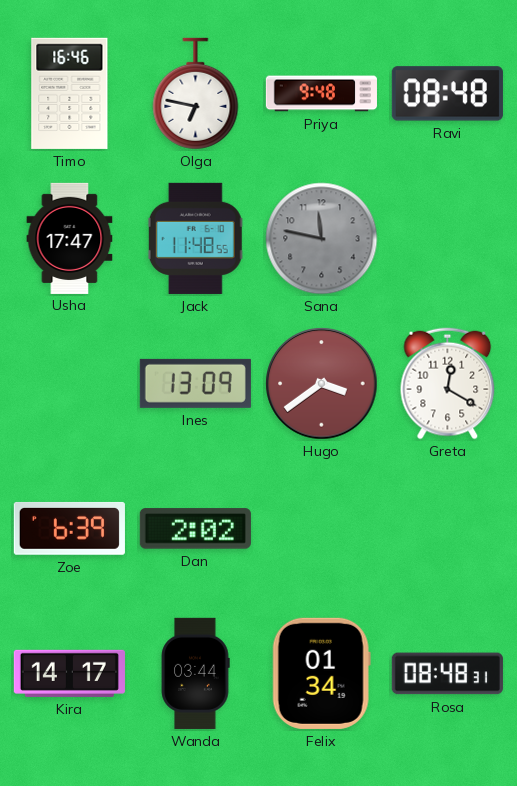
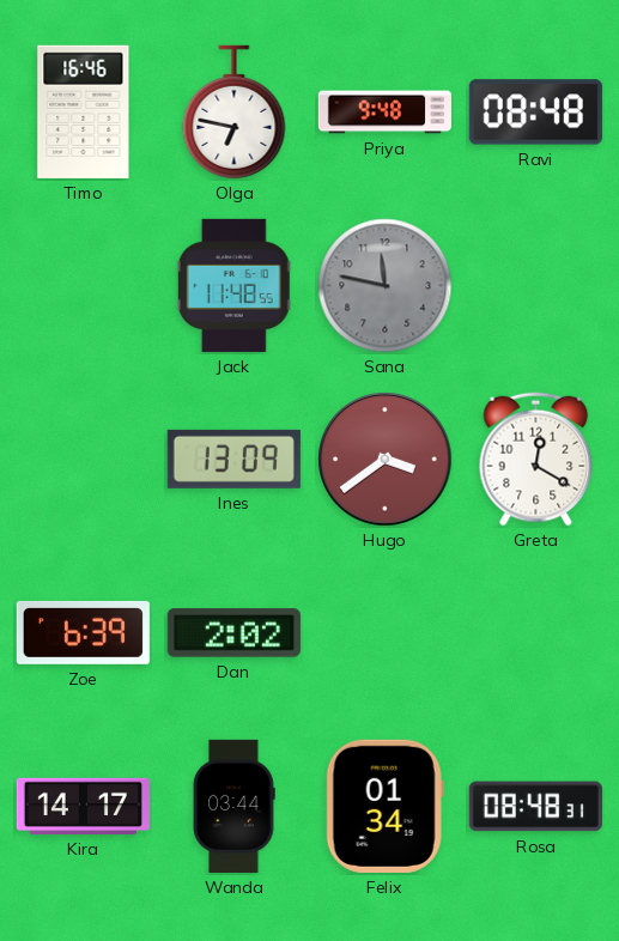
Usha: 17:47 -> none
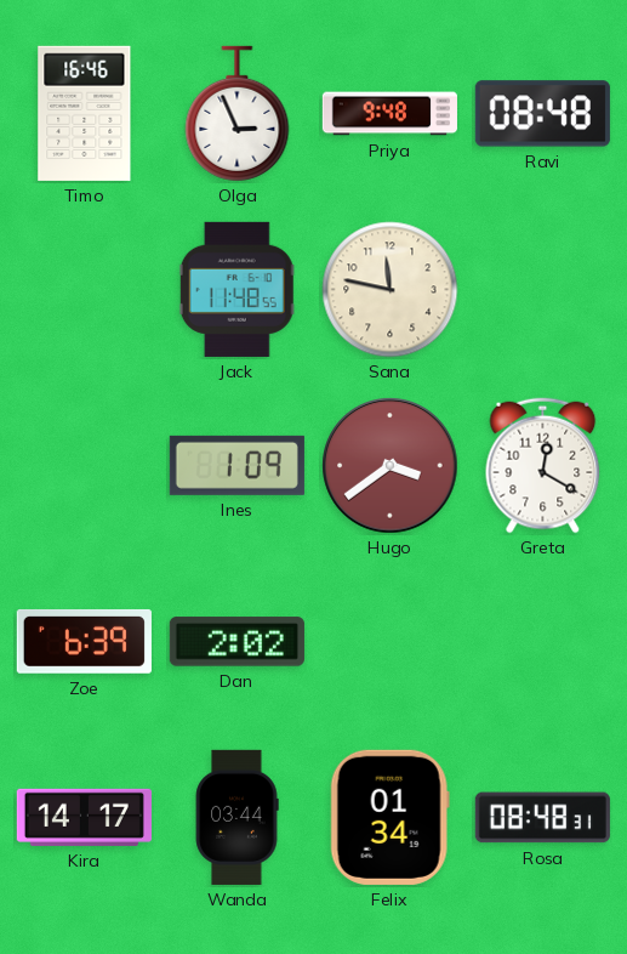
Olga: 6:47 -> 2:56
Sana dial: grey -> cream
Ines: 13:09 -> 1:09
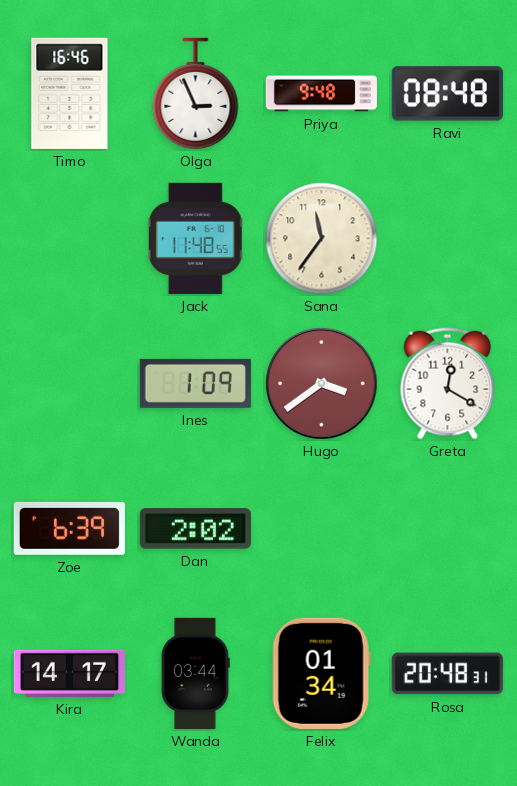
Sana: 11:47 -> 11:36
Rosa: 08:48 -> 20:48
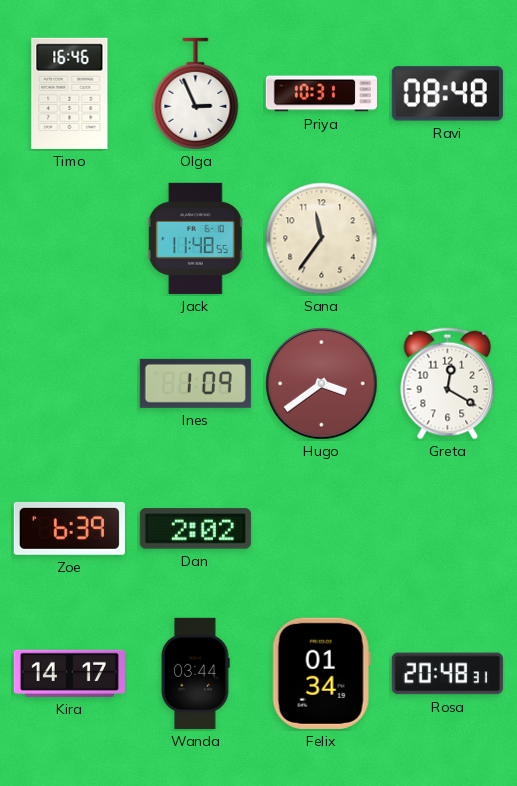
Priya: 9:48 -> 10:31
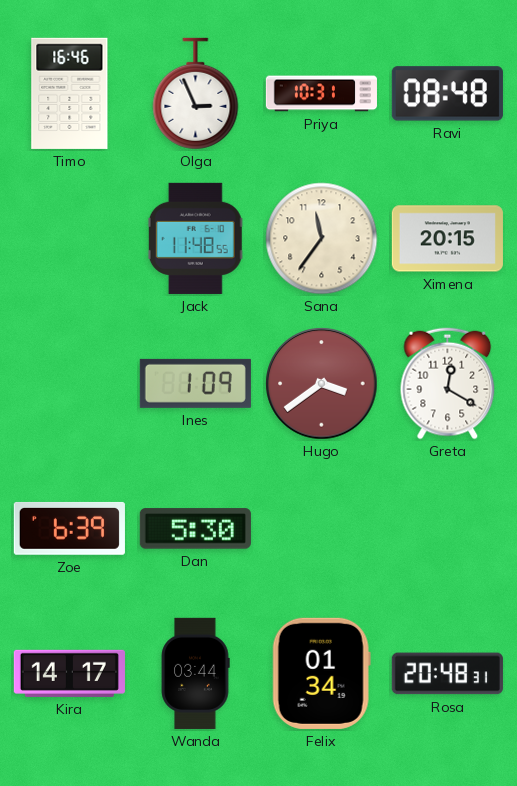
Ximena: none -> 20:15
Dan: 2:02 -> 5:30
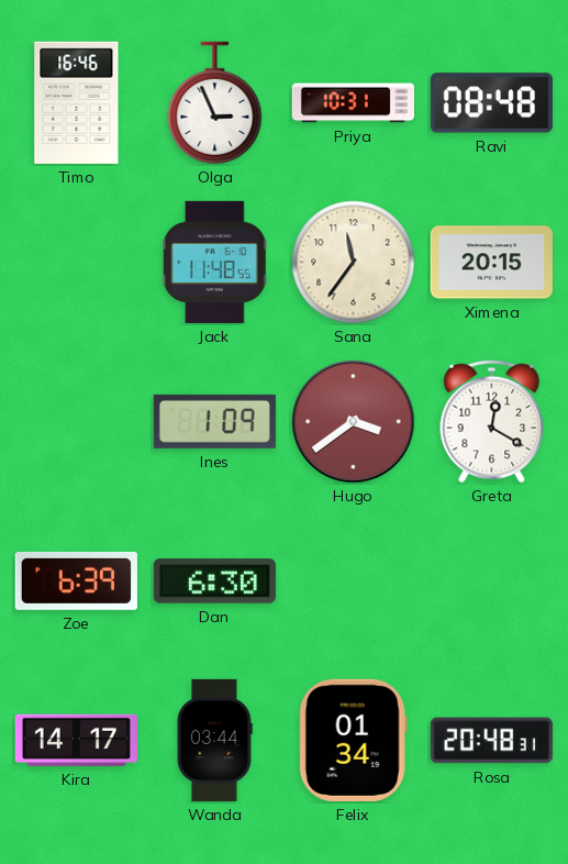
Dan: 5:30 -> 6:30
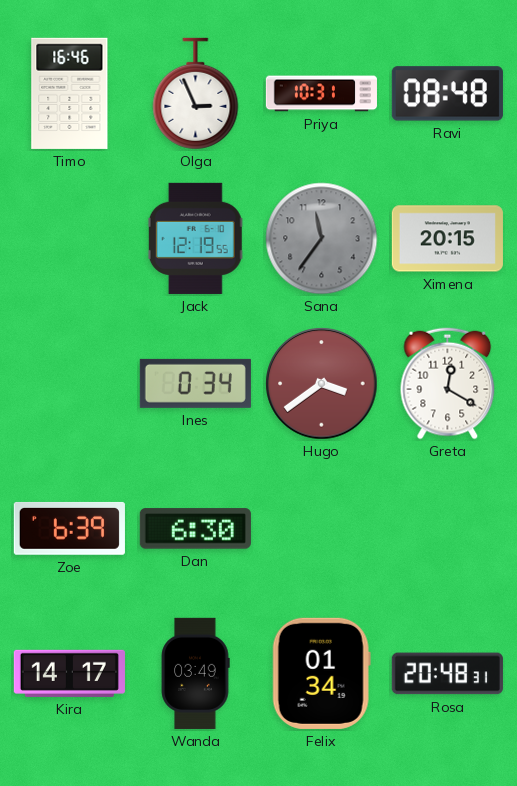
Jack: 11:48 -> 12:19
Sana dial: cream -> grey
Ines: 1:09 -> 0:34
Wanda: 03:44 -> 03:49
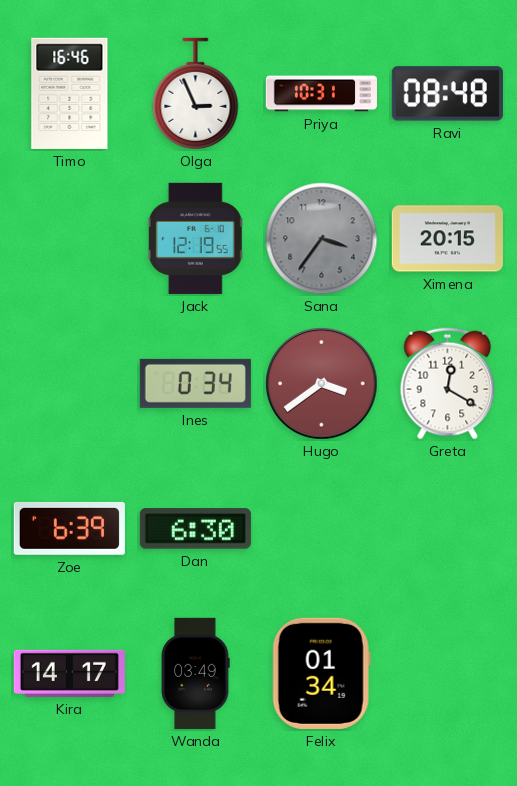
Sana: 11:36 -> 3:36
Rosa: 20:48 -> none
